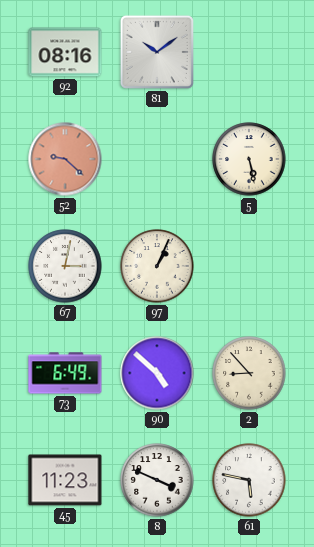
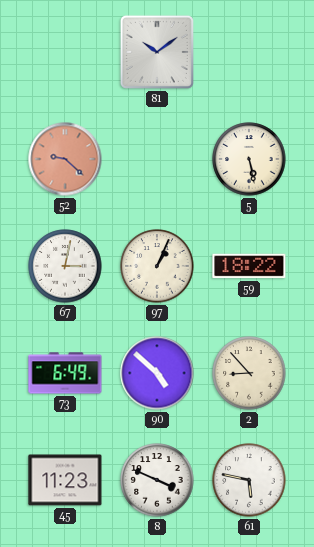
92: 08:16 -> none
59: none -> 18:22
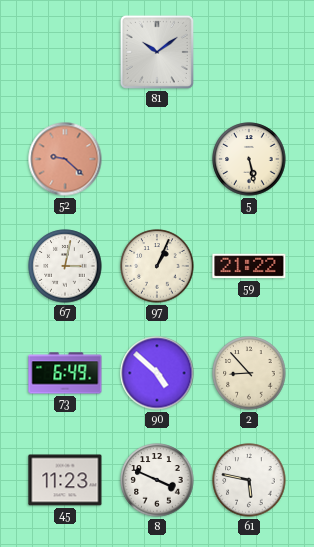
59: 18:22 -> 21:22
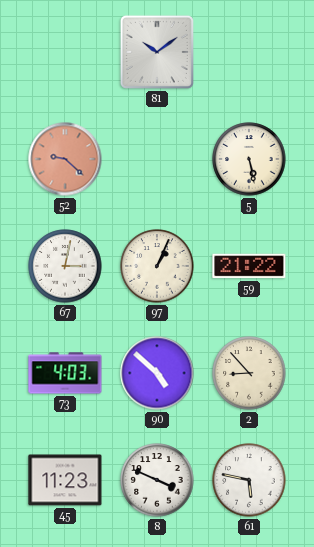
73: 6:49 -> 4:03
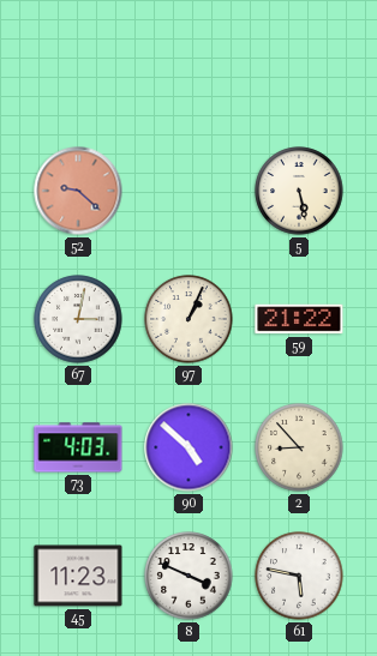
81: 10:09 -> none
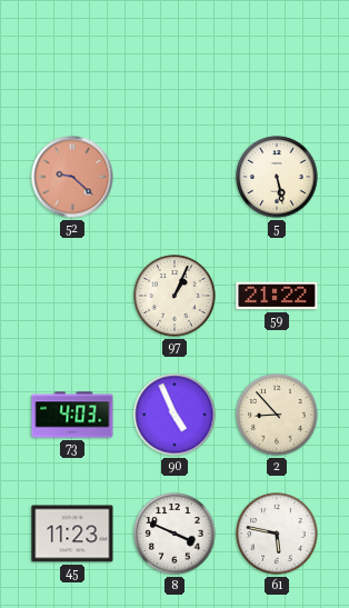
67: 3:02 -> none
90: 4:52 -> 4:56
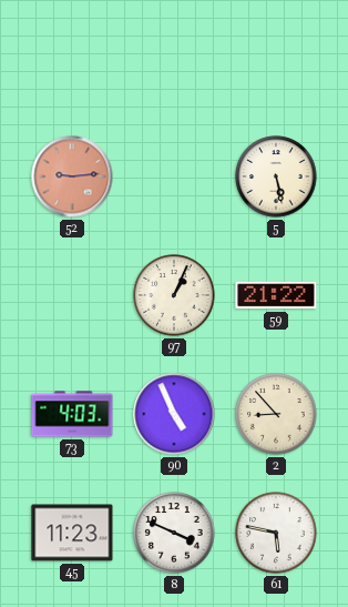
52: 9:22 -> 9:14
